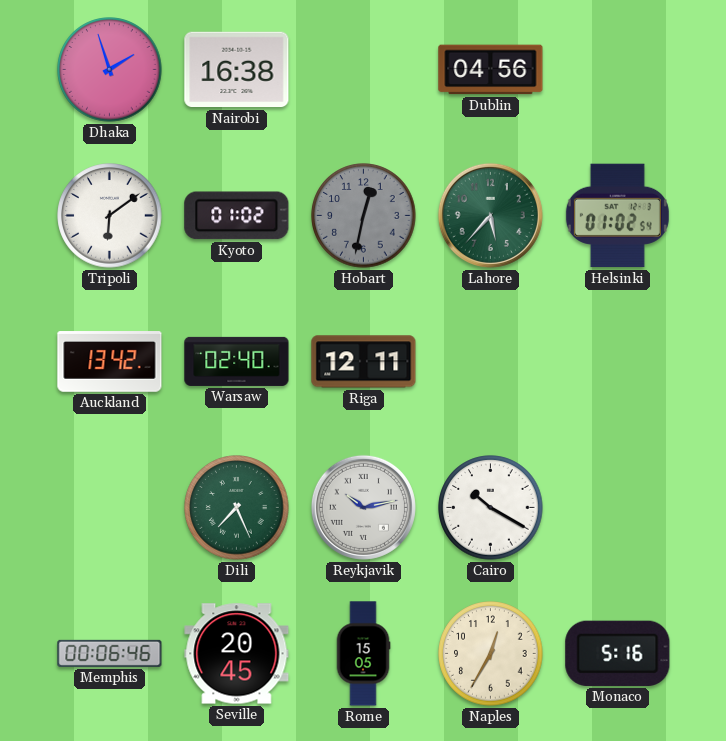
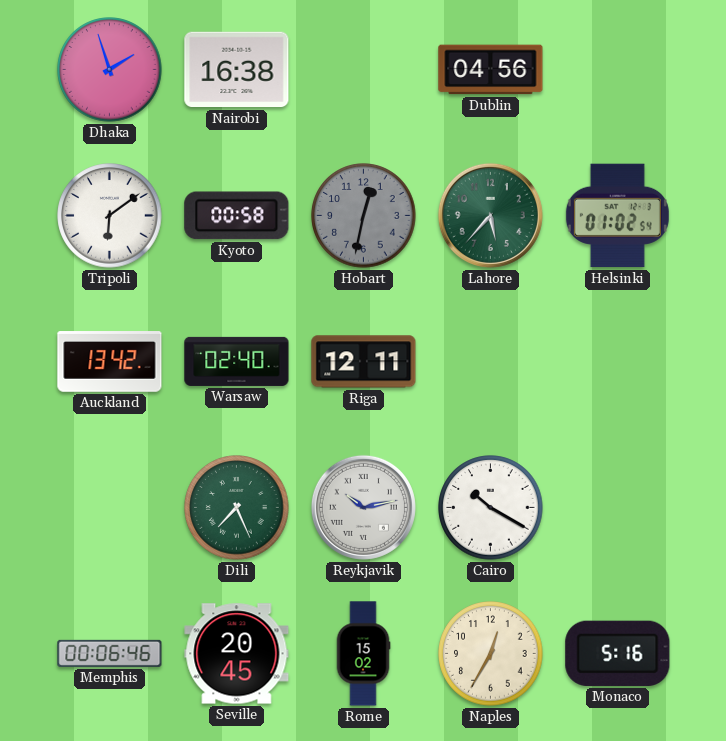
Kyoto: 01:02 -> 00:58
Rome: 15:05 -> 15:02
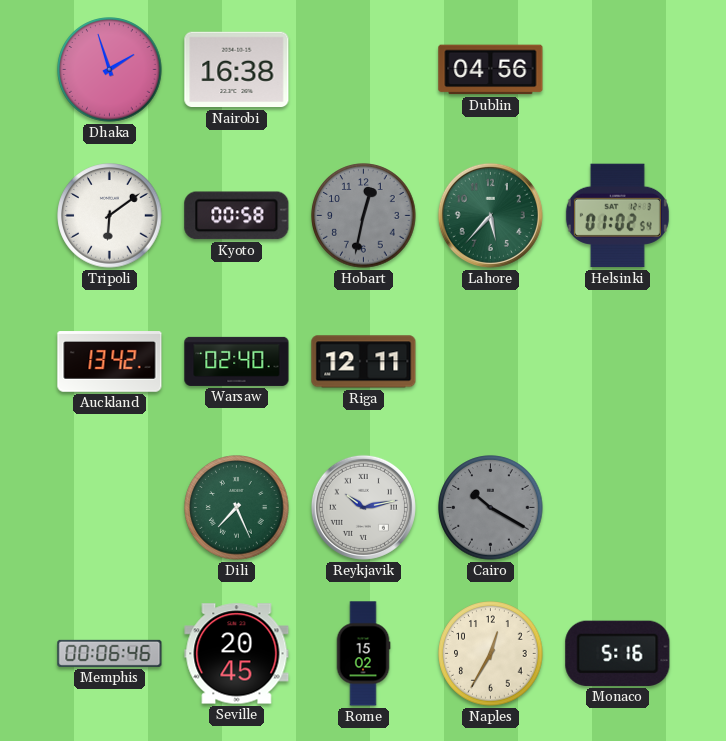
Cairo dial: white -> grey
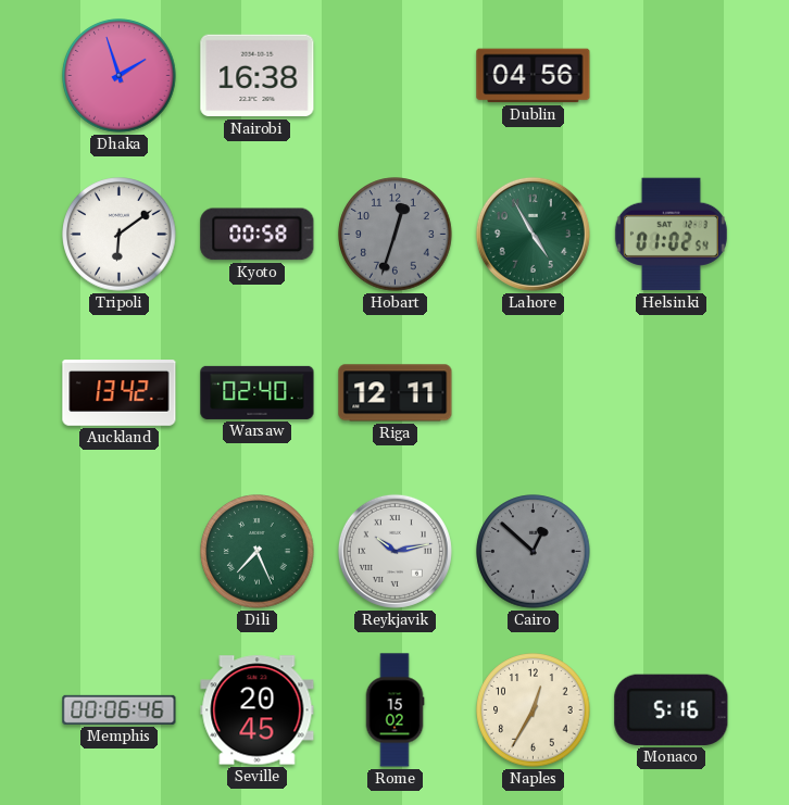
Hobart: 12:32 -> 12:33
Lahore: 5:37 -> 4:55
Cairo: 10:20 -> 12:52
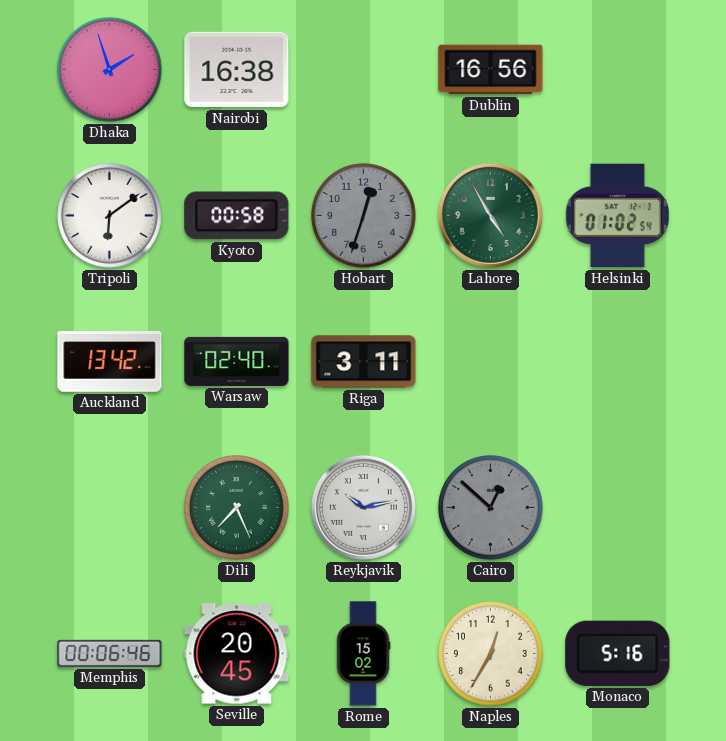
Dublin: 04:56 -> 16:56
Riga: 12:11 -> 3:11
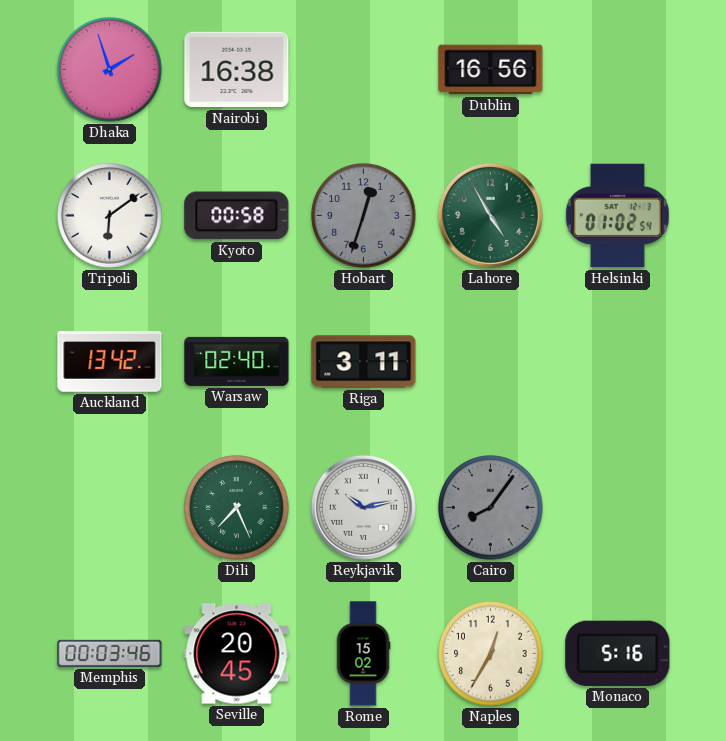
Cairo: 12:52 -> 8:06
Memphis: 00:06 -> 00:03
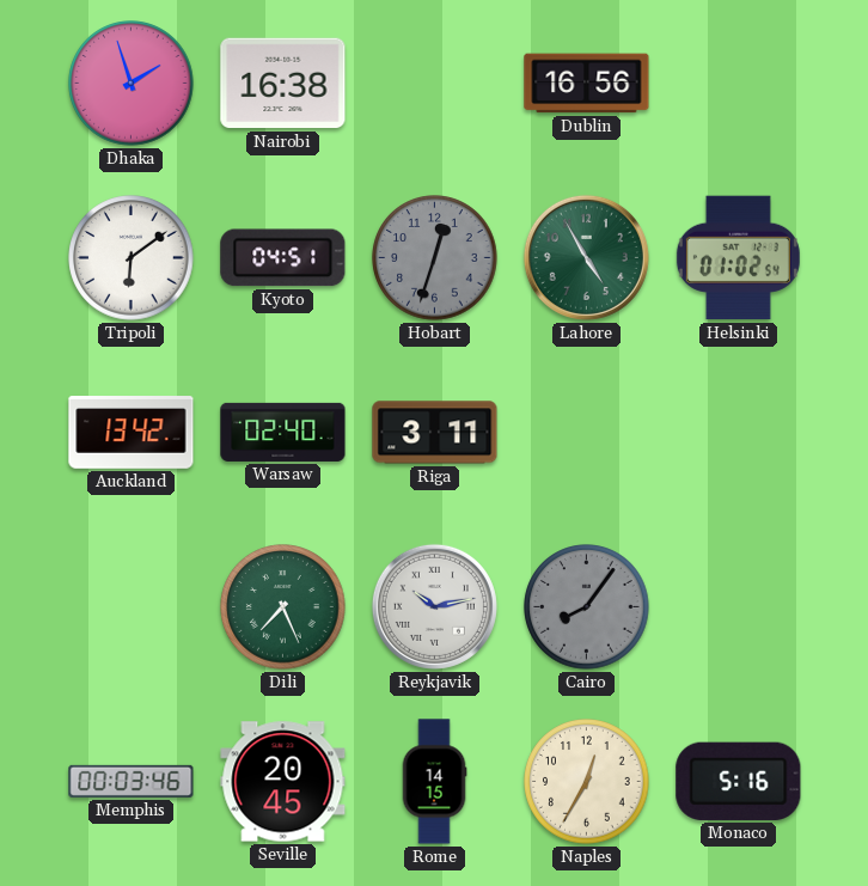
Kyoto: 00:58 -> 04:51
Rome: 15:02 -> 14:15
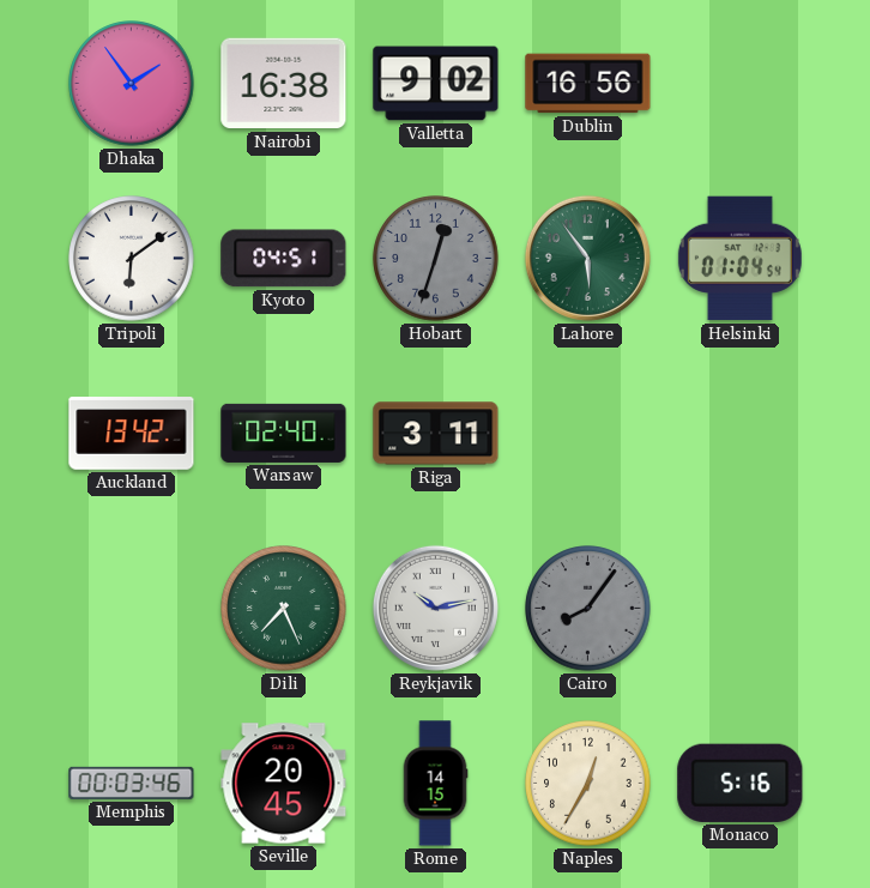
Dhaka: 1:57 -> 1:54
Valletta: none -> 9:02
Lahore: 4:55 -> 5:54
Helsinki: 01:02 -> 01:04
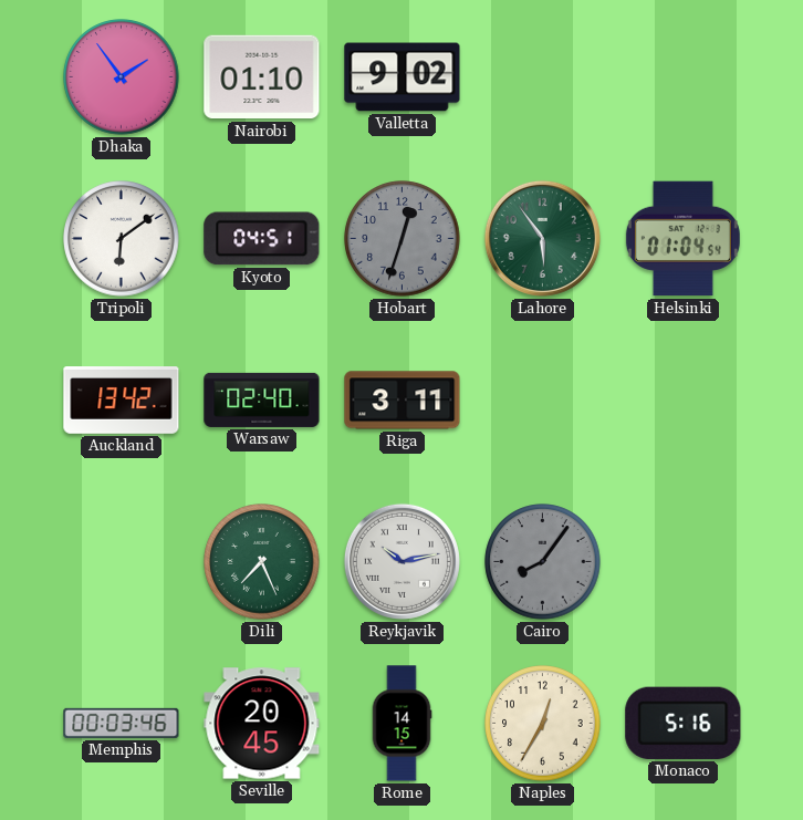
Nairobi: 16:38 -> 01:10
Dublin: 16:56 -> none
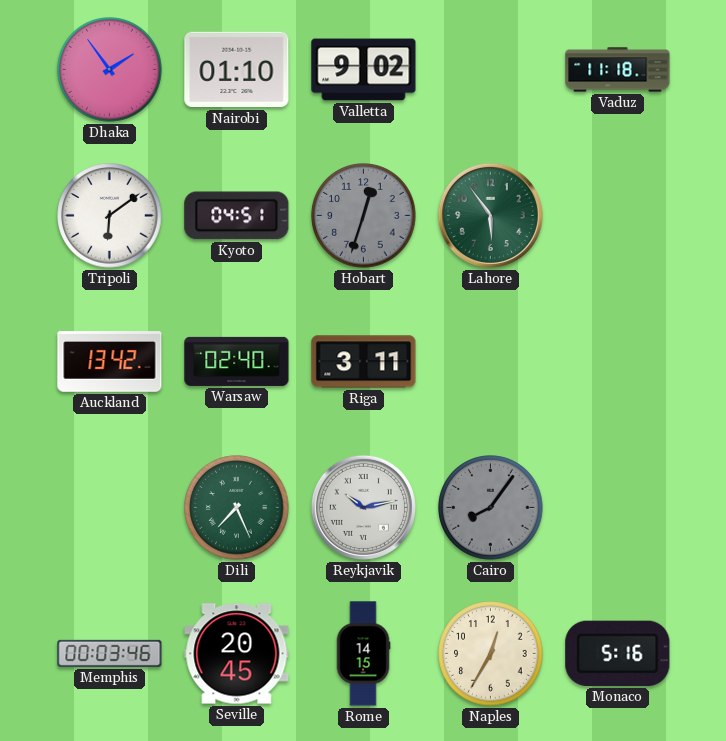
Vaduz: none -> 11:18
Helsinki: 01:04 -> none
